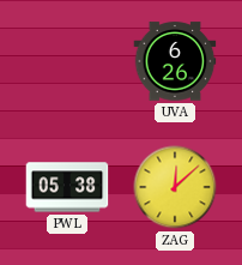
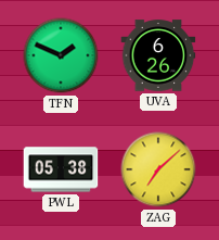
TFN: none -> 1:49
ZAG: 12:08 -> 7:08
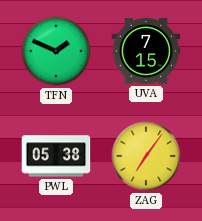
UVA: 6:26 -> 7:15
ZAG: 7:08 -> 7:06
